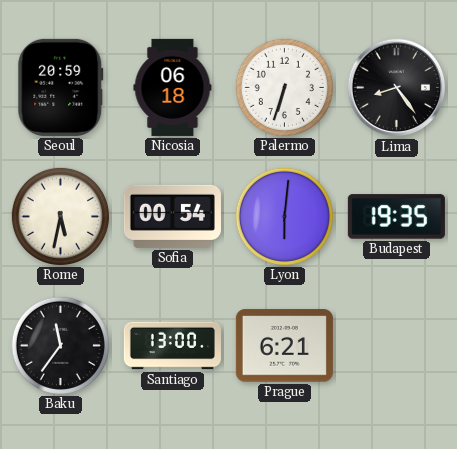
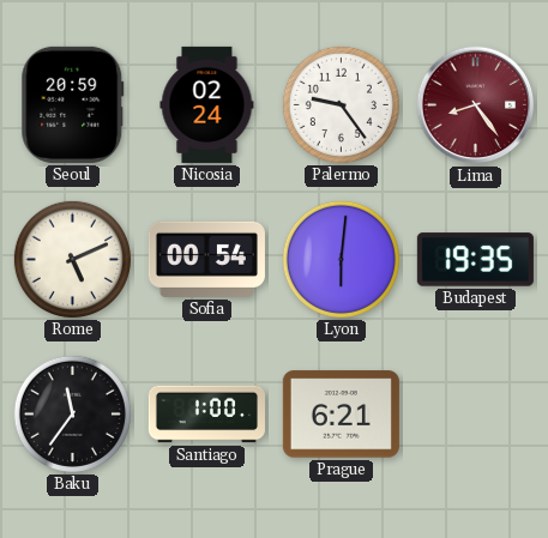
Nicosia: 06:18 -> 02:24
Palermo: 6:33 -> 9:24
Lima dial: black -> burgundy
Rome: 5:32 -> 5:11
Santiago: 13:00 -> 1:00
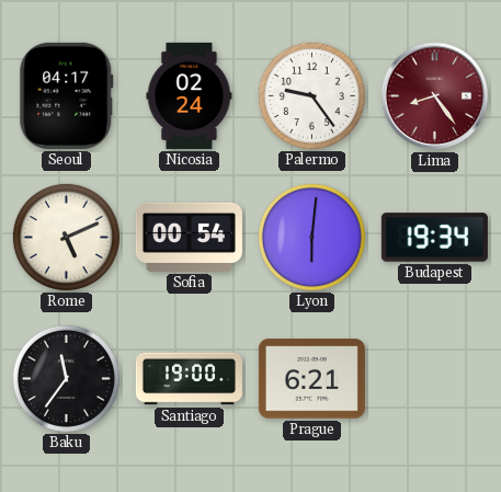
Seoul: 20:59 -> 04:17
Budapest: 19:35 -> 19:34
Santiago: 1:00 -> 19:00
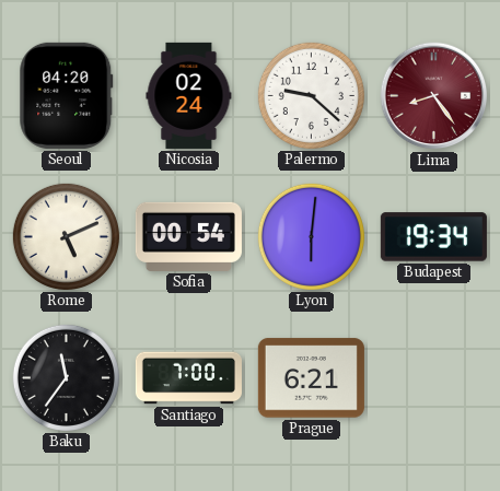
Seoul: 04:17 -> 04:20
Palermo: 9:24 -> 9:22
Santiago: 19:00 -> 7:00
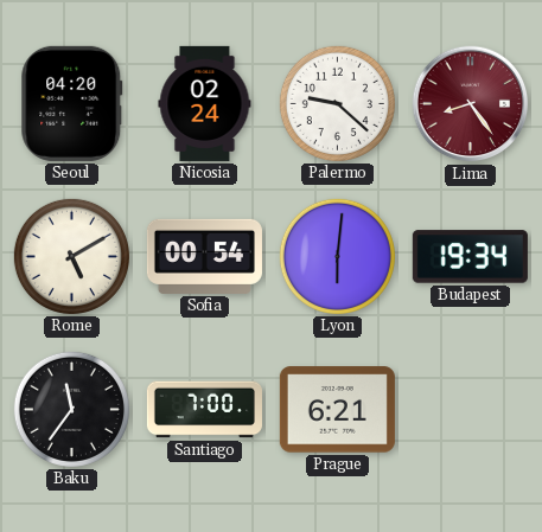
Rome: 5:11 -> 5:10
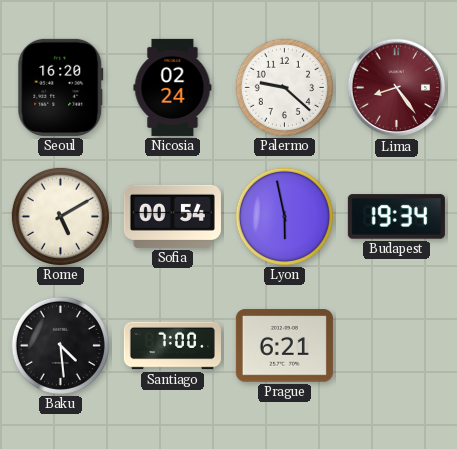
Seoul: 04:20 -> 16:20
Lyon: 6:01 -> 5:58
Baku: 11:36 -> 4:29
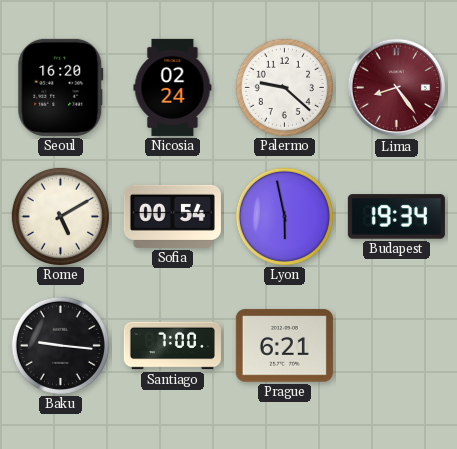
Baku: 4:29 -> 9:16
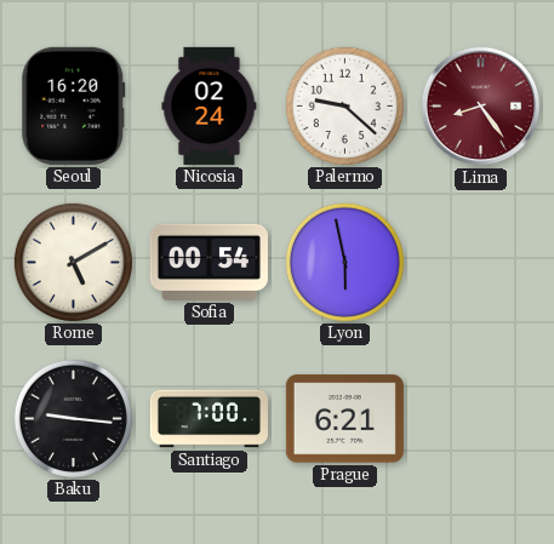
Budapest: 19:34 -> none
